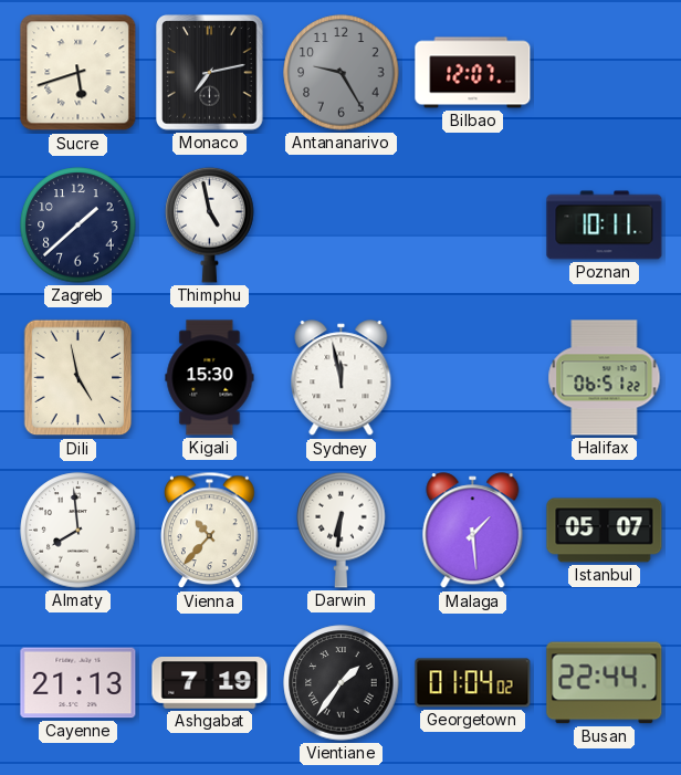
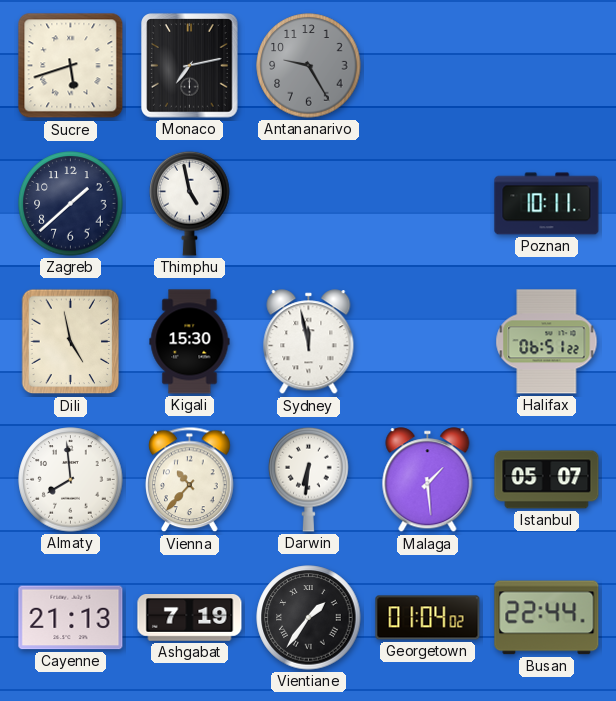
Bilbao: 12:07 -> none
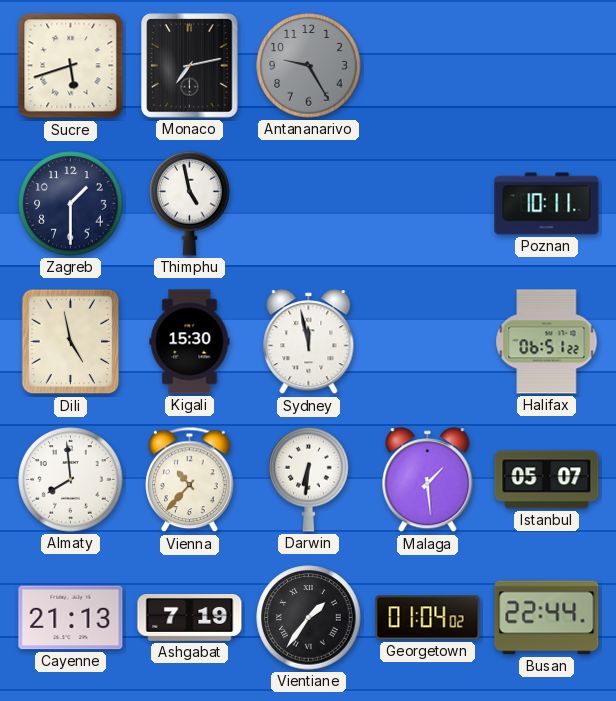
Zagreb: 1:38 -> 1:30
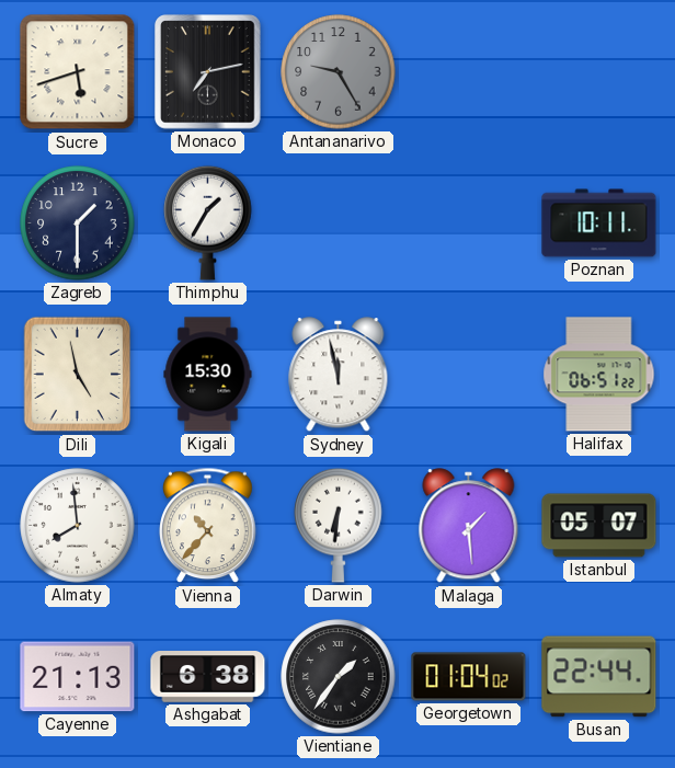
Thimphu: 4:58 -> 1:35
Ashgabat: 7:19 -> 6:38
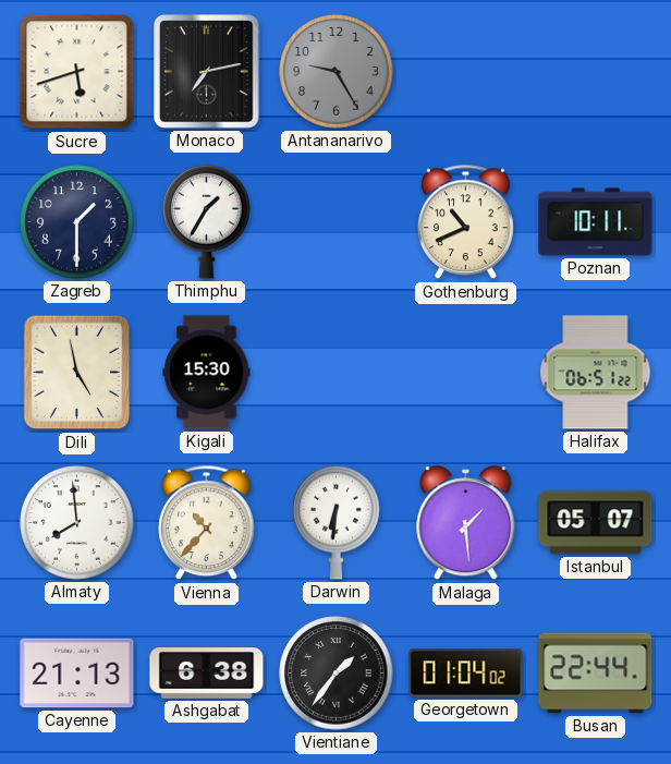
Gothenburg: none -> 10:41
Sydney: 11:58 -> none
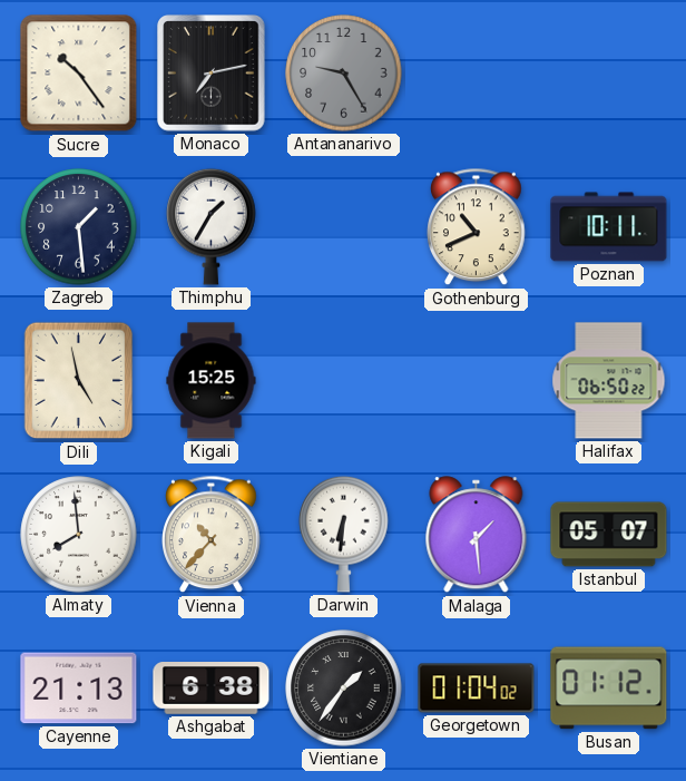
Sucre: 5:42 -> 10:24
Zagreb: 1:30 -> 1:29
Kigali: 15:30 -> 15:25
Halifax: 06:51 -> 06:50
Busan: 22:44 -> 01:12
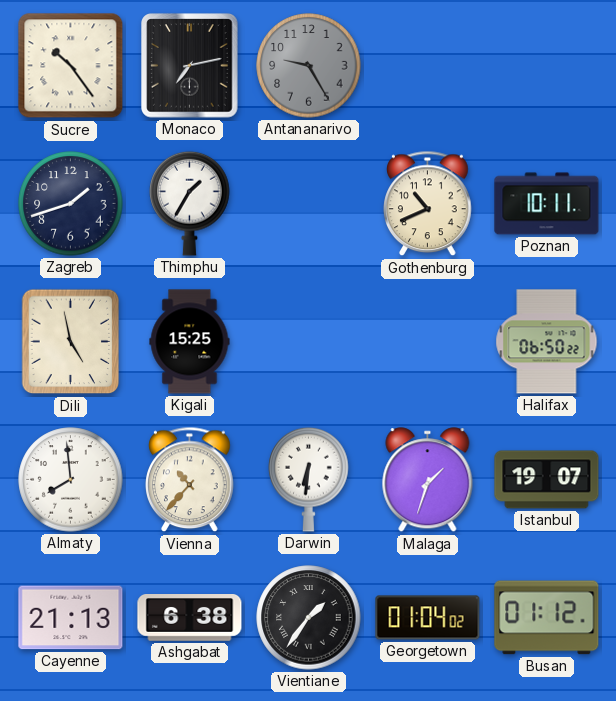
Zagreb: 1:29 -> 1:42
Malaga: 1:29 -> 1:33
Istanbul: 05:07 -> 19:07
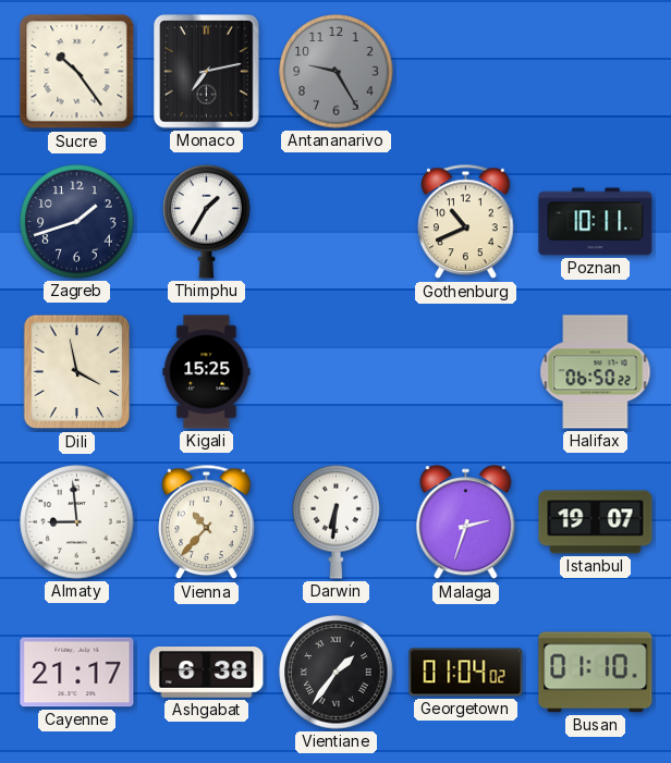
Dili: 4:58 -> 3:58
Almaty: 7:59 -> 8:59
Malaga: 1:33 -> 2:33
Cayenne: 21:13 -> 21:17
Busan: 01:12 -> 01:10
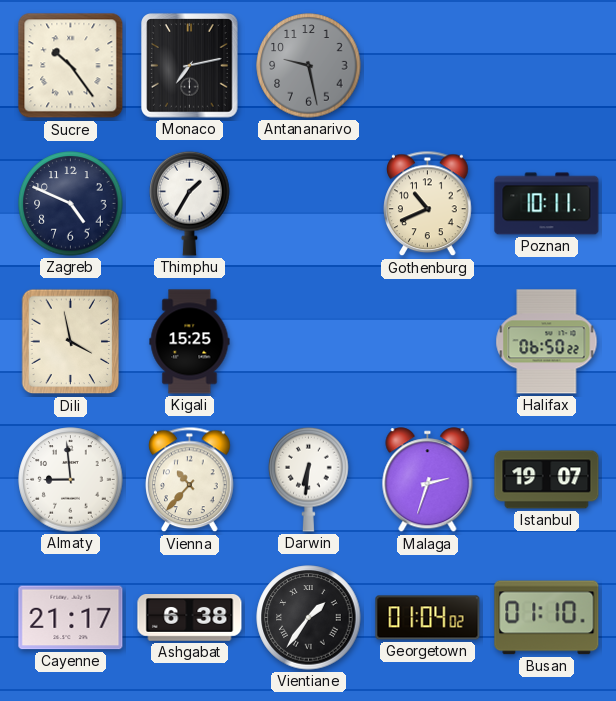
Antananarivo: 9:25 -> 9:28
Zagreb: 1:42 -> 4:49
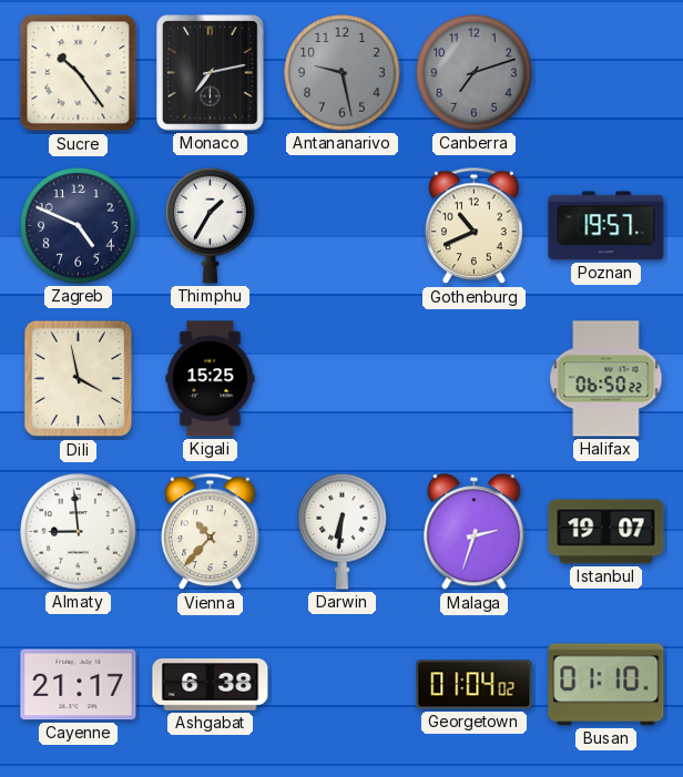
Canberra: none -> 7:12
Poznan: 10:11 -> 19:57
Vientiane: 1:36 -> none
